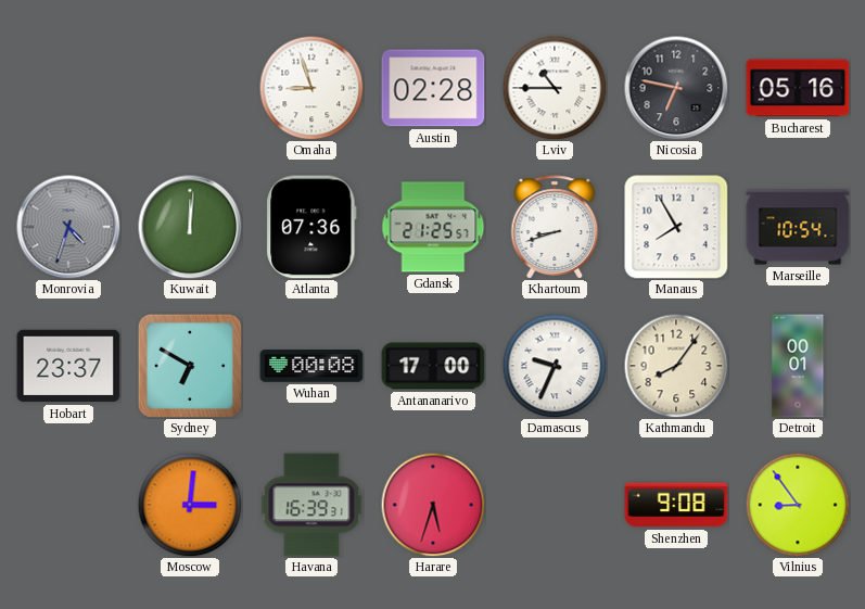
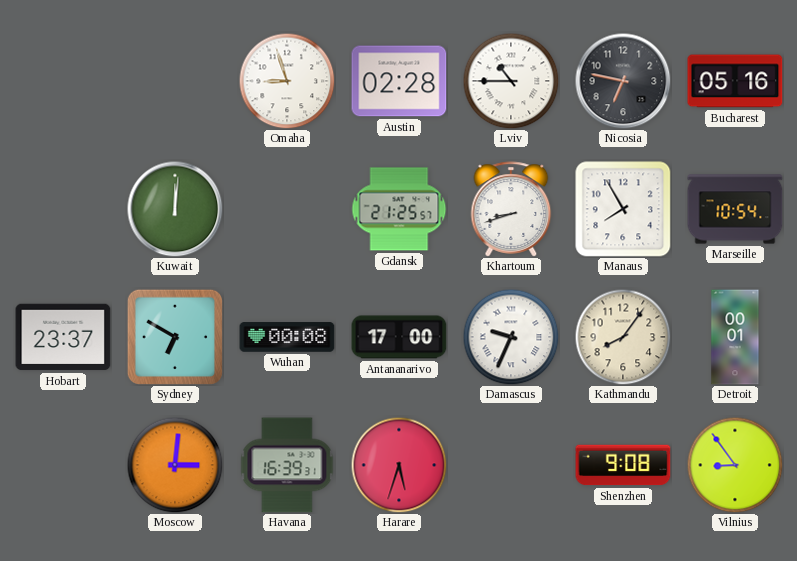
Monrovia: 4:33 -> none
Atlanta: 07:36 -> none
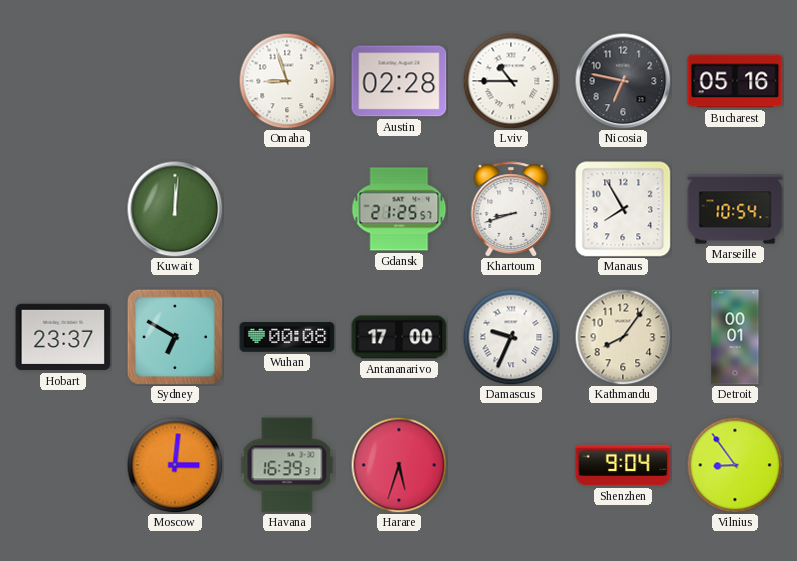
Shenzhen: 9:08 -> 9:04
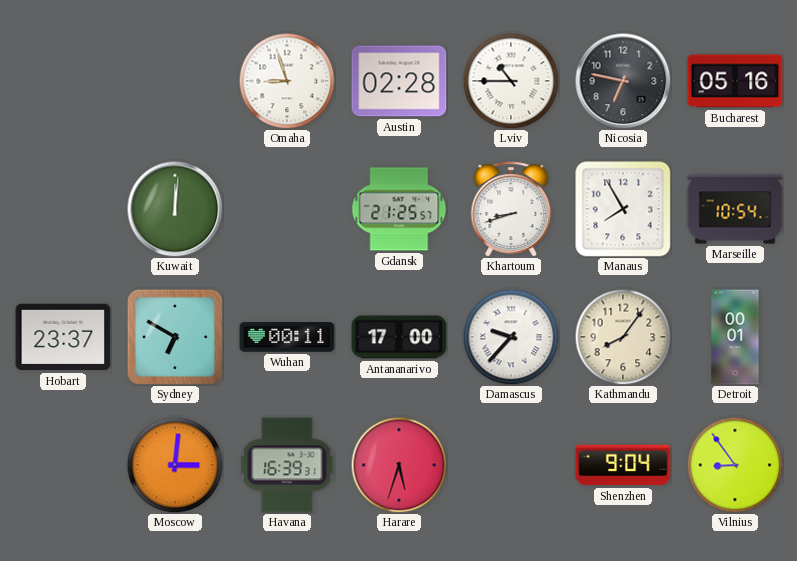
Wuhan: 00:08 -> 00:11
Damascus: 9:34 -> 9:37
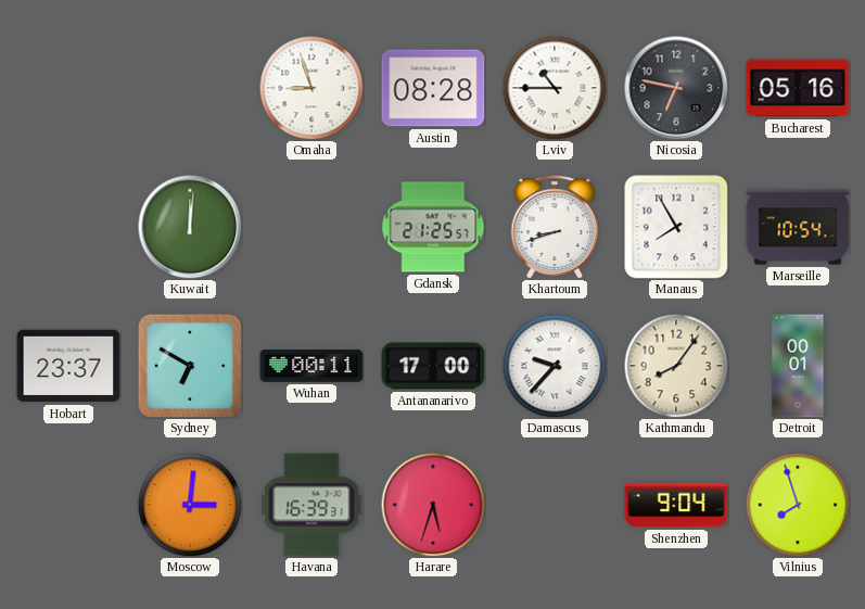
Austin: 02:28 -> 08:28
Vilnius: 8:54 -> 7:57
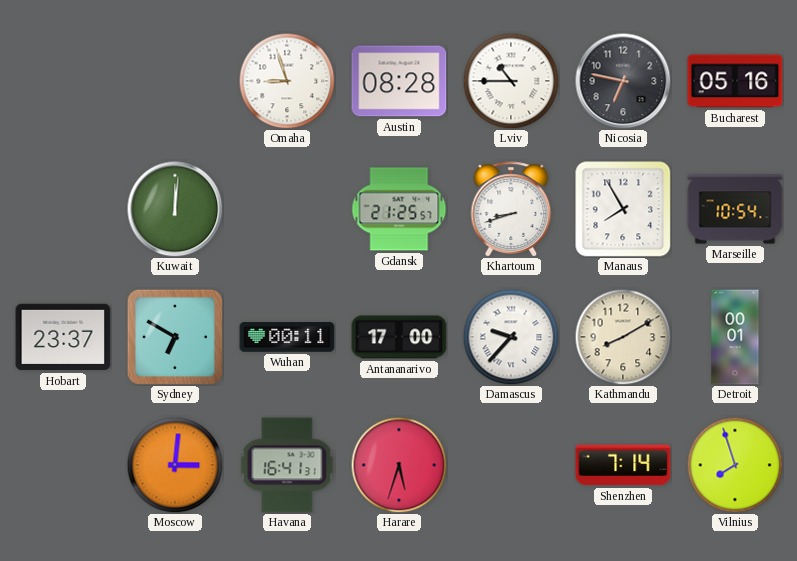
Kathmandu: 8:06 -> 8:10
Havana: 16:39 -> 16:41
Shenzhen: 9:04 -> 7:14
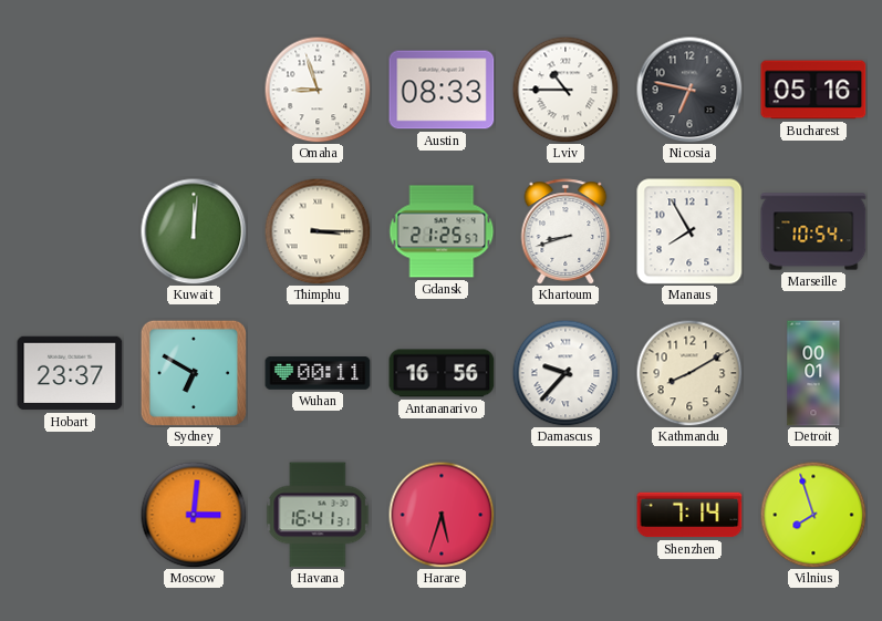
Austin: 08:28 -> 08:33
Thimphu: none -> 3:15
Antananarivo: 17:00 -> 16:56
